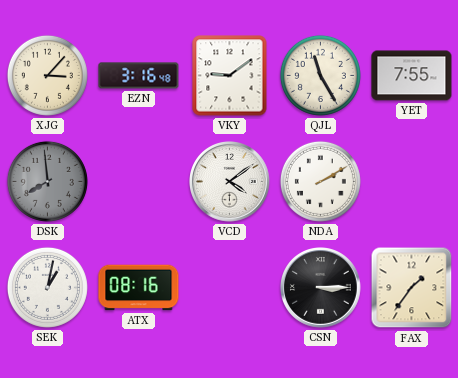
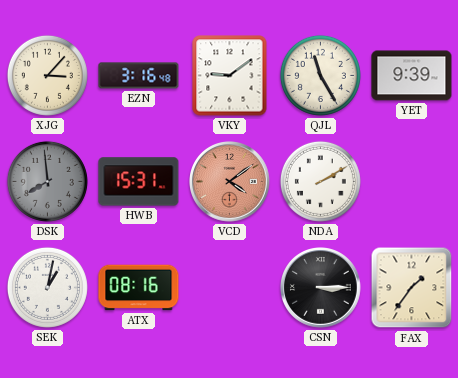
YET: 7:55 -> 9:39
HWB: none -> 15:31
VCD dial: white -> salmon
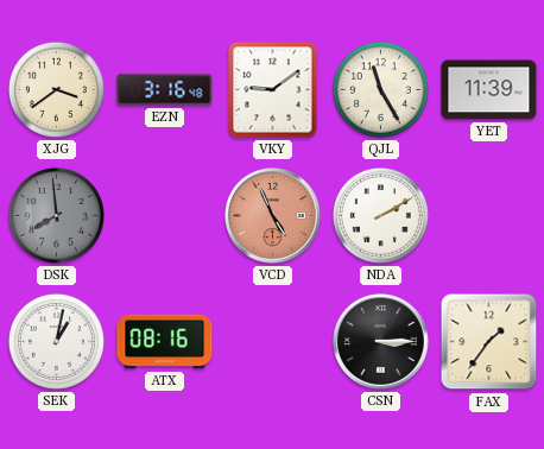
XJG: 3:07 -> 3:39
YET: 9:39 -> 11:39
HWB: 15:31 -> none
VCD: 4:09 -> 4:56
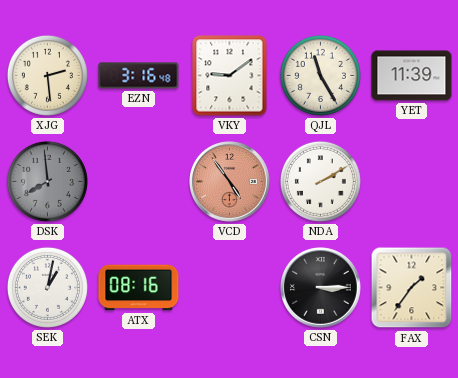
XJG: 3:39 -> 2:29
VCD: 4:56 -> 4:54
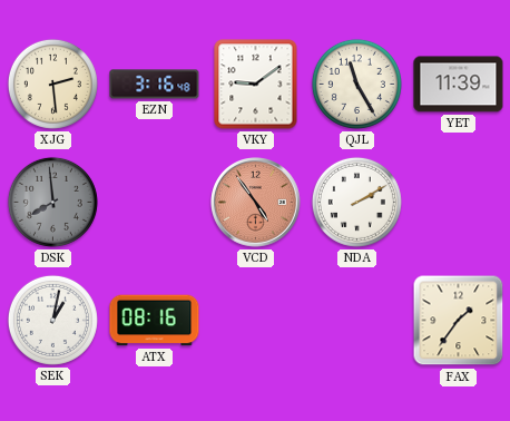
CSN: 3:15 -> none
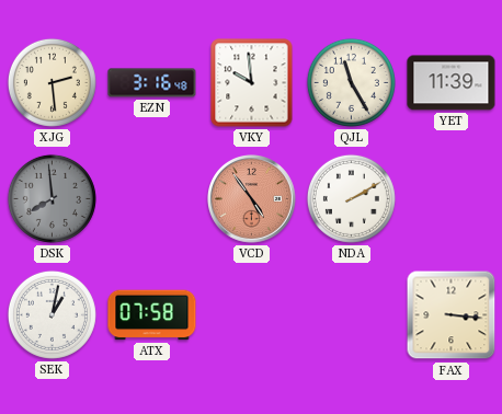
VKY: 9:09 -> 9:59
ATX: 08:16 -> 07:58
FAX: 1:36 -> 3:16
